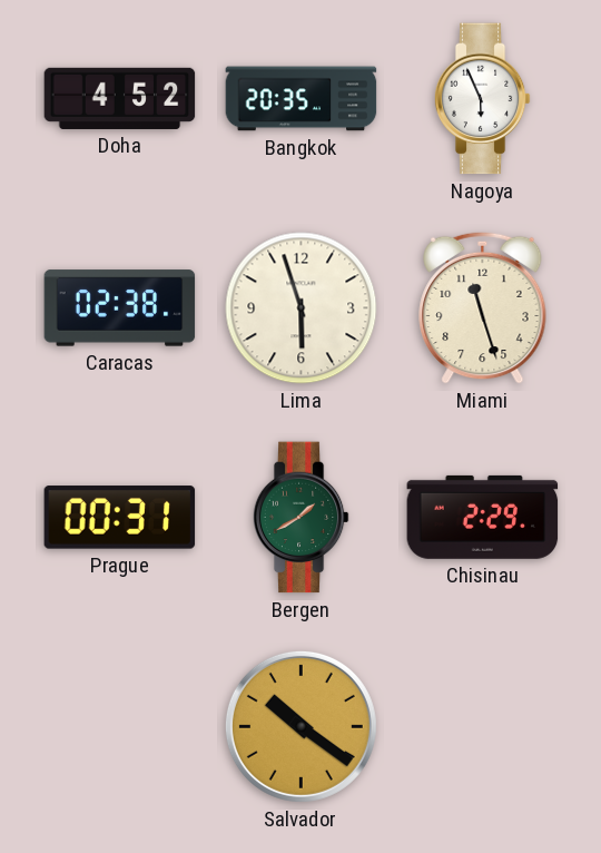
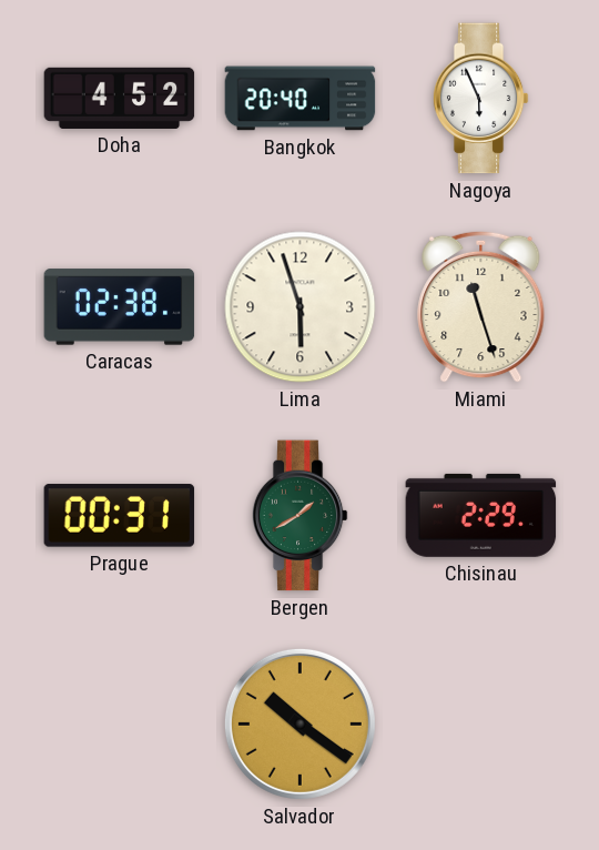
Bangkok: 20:35 -> 20:40
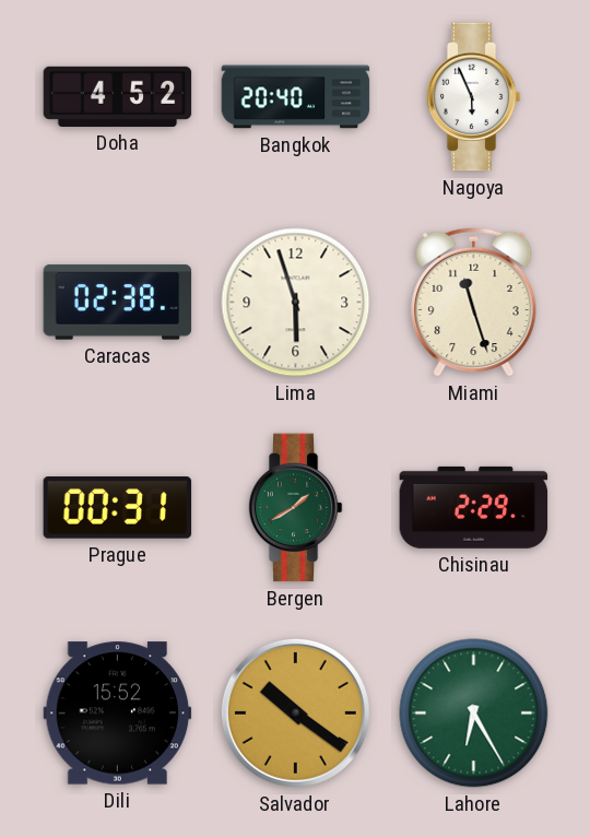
Dili: none -> 15:52
Lahore: none -> 6:25
